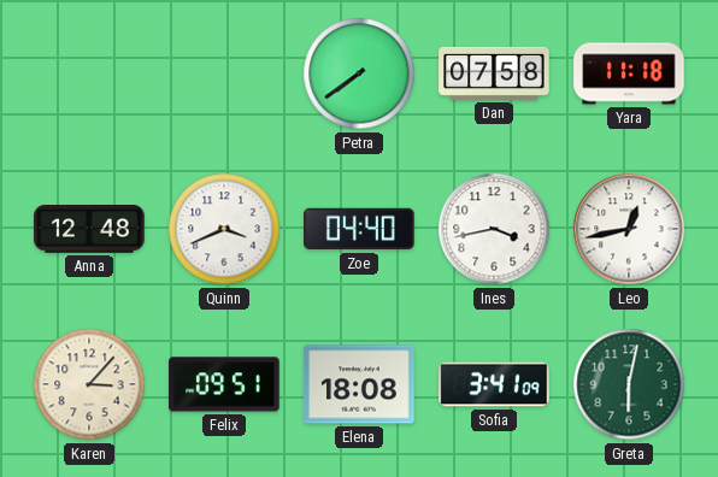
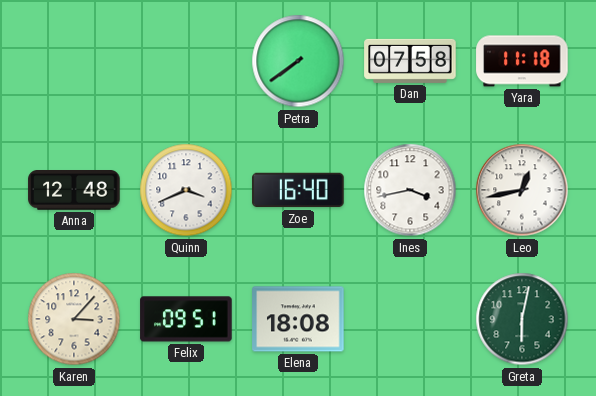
Zoe: 04:40 -> 16:40
Sofia: 3:41 -> none
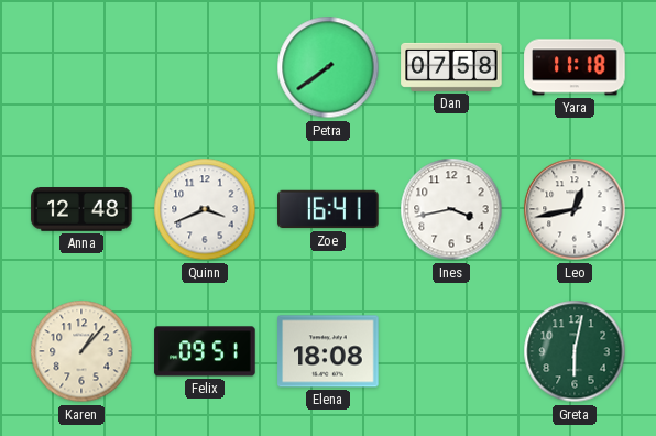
Zoe: 16:40 -> 16:41
Karen: 3:07 -> 1:07
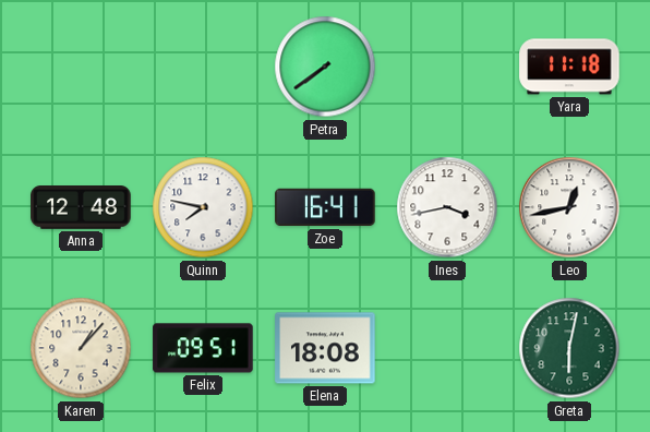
Dan: 07:58 -> none
Quinn: 3:41 -> 7:47
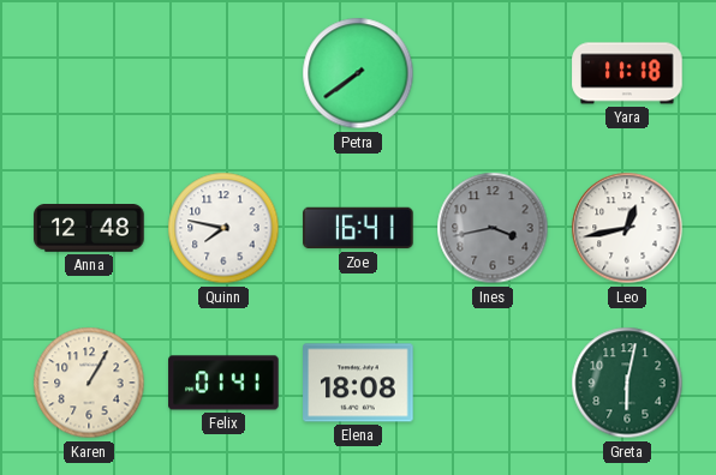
Ines dial: white -> grey
Karen: 1:07 -> 1:05
Felix: 09:51 -> 01:41
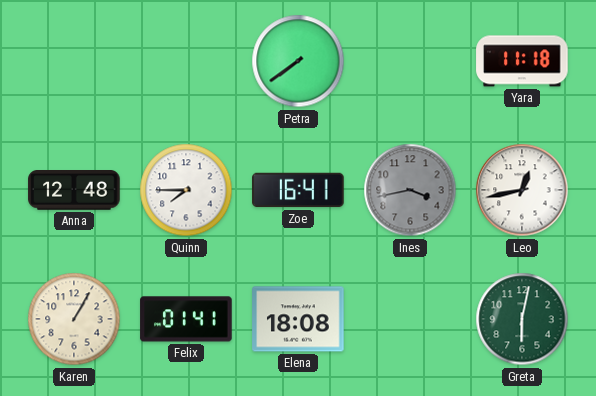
Quinn: 7:47 -> 7:45
